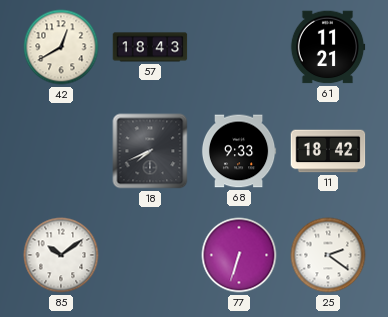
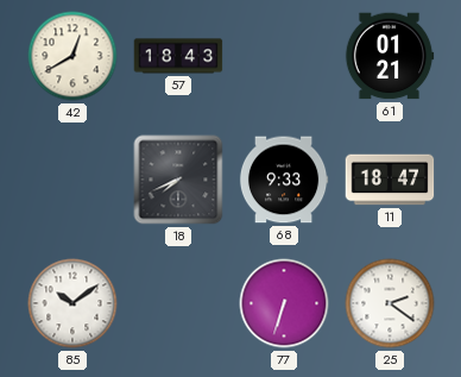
61: 11:21 -> 01:21
11: 18:42 -> 18:47
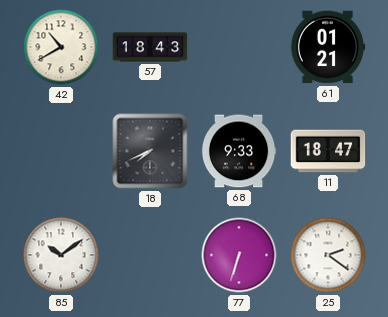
42: 12:40 -> 10:40
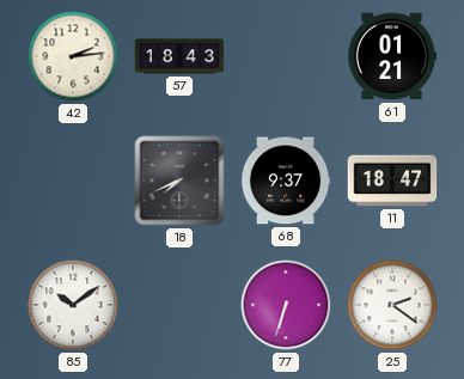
42: 10:40 -> 2:14
68: 9:33 -> 9:37
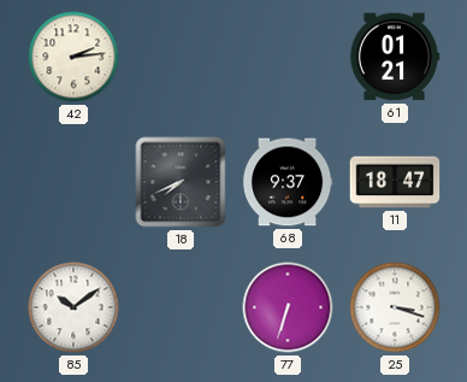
57: 18:43 -> none
25: 2:21 -> 3:18
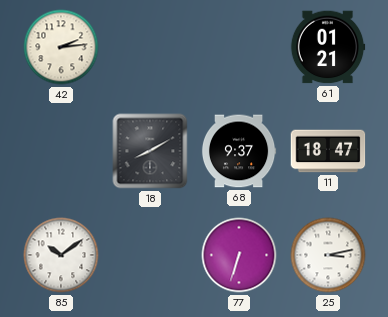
18: 7:41 -> 8:10
25: 3:18 -> 3:13
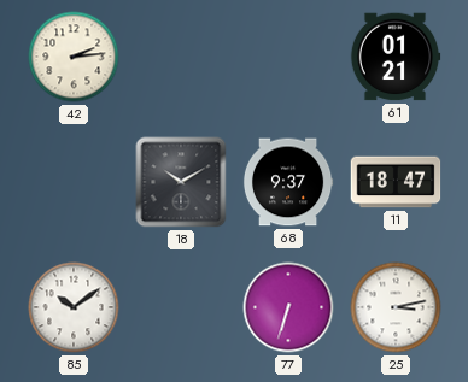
18: 8:10 -> 10:10
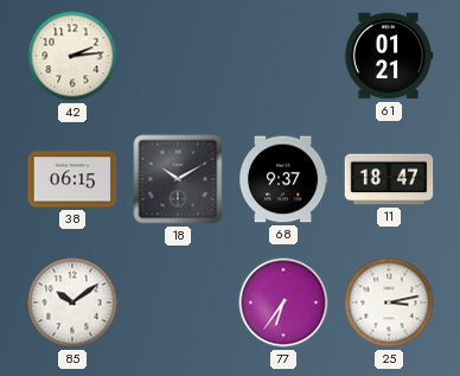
38: none -> 06:15
77: 6:33 -> 6:36
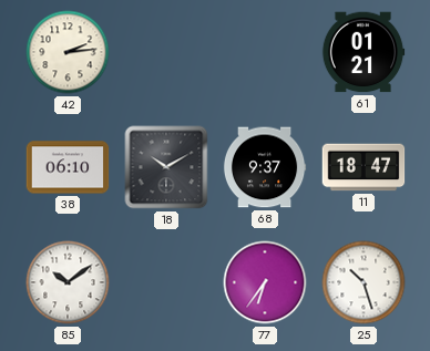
38: 06:15 -> 06:10
25: 3:13 -> 10:27
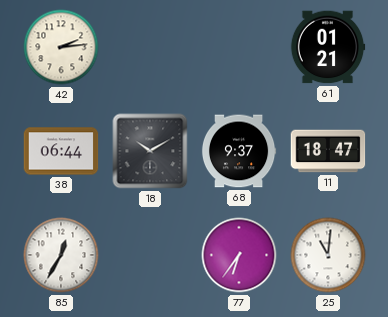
38: 06:10 -> 06:44
85: 10:09 -> 12:35
25: 10:27 -> 11:01
